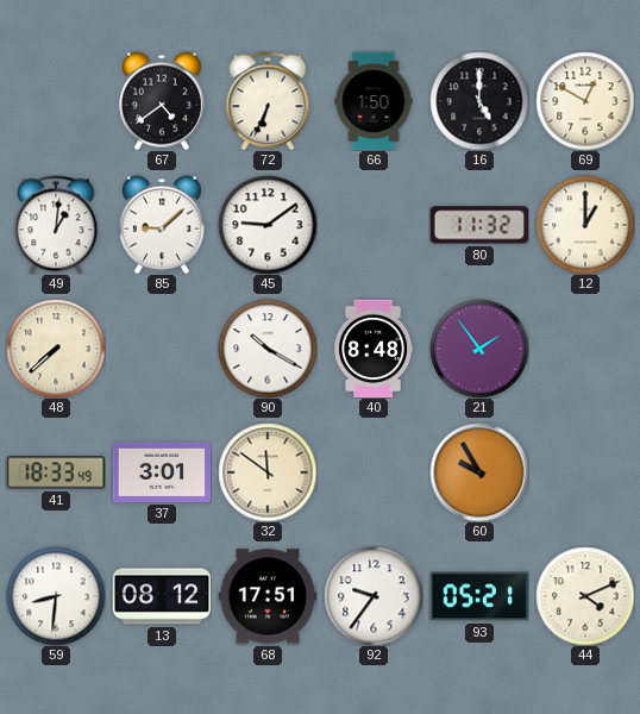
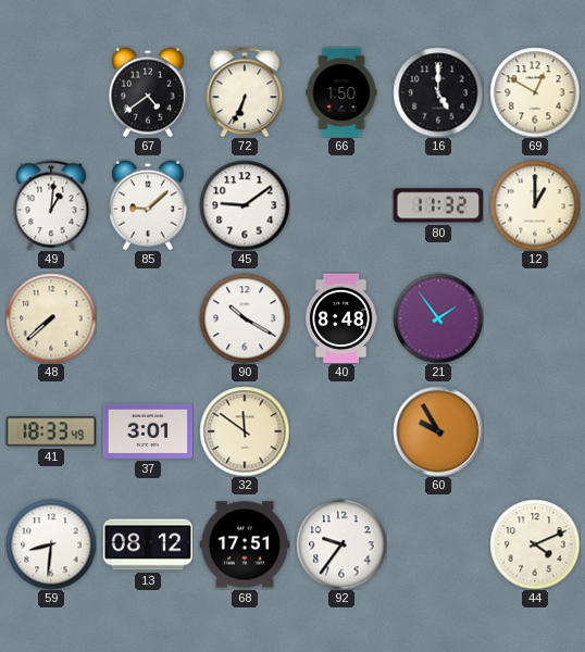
93: 05:21 -> none
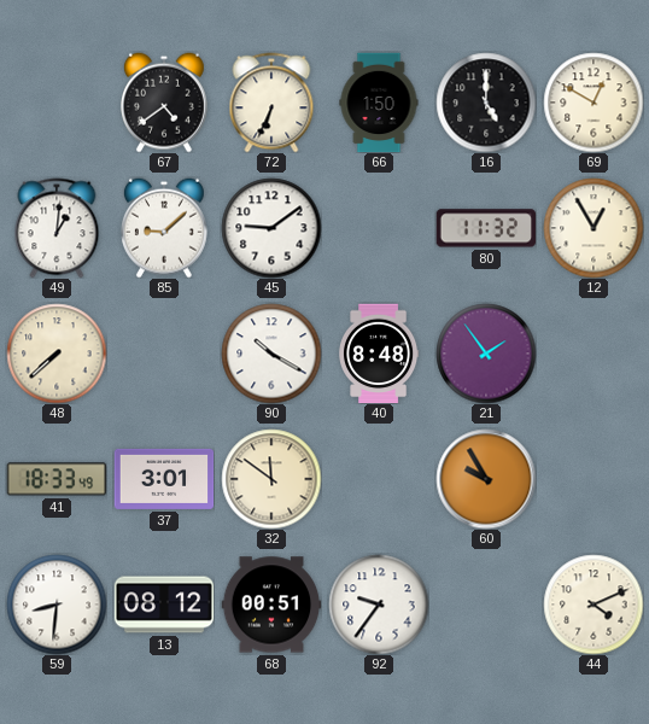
12: 1:00 -> 12:55
68: 17:51 -> 00:51
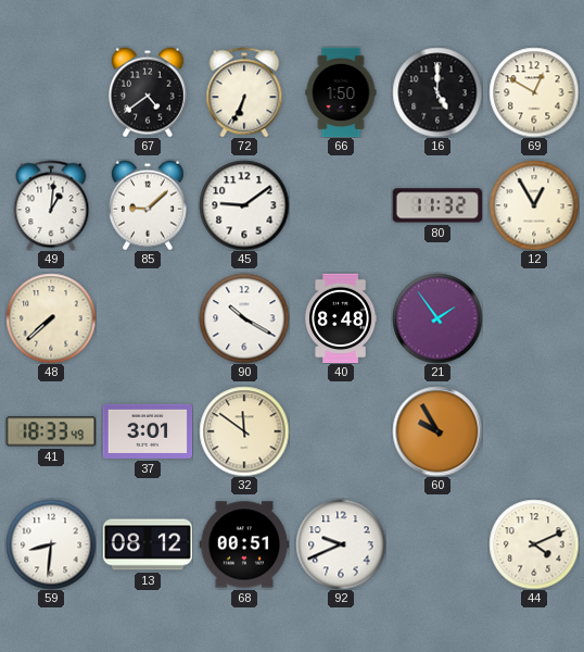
92: 9:36 -> 9:41
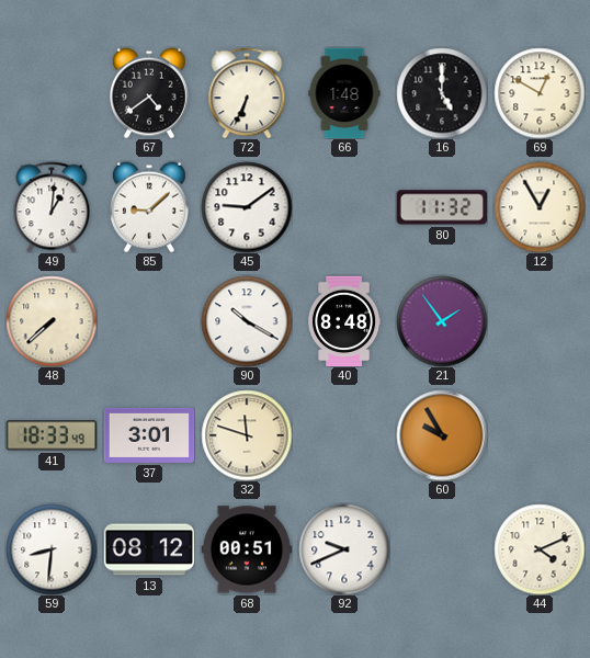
66: 1:50 -> 1:48
32: 11:51 -> 11:48
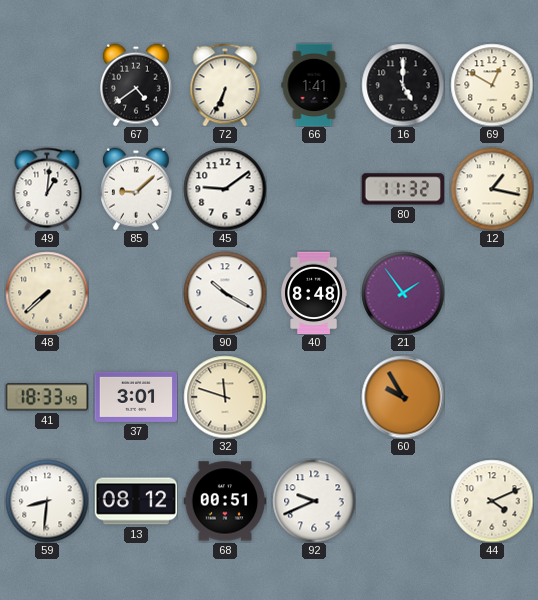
66: 1:48 -> 1:41
12: 12:55 -> 1:17
